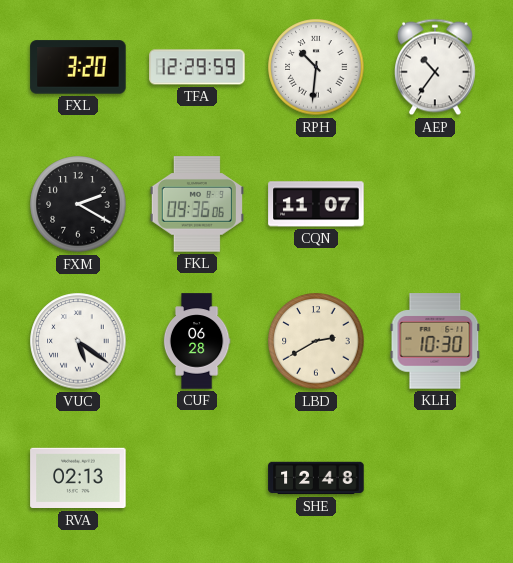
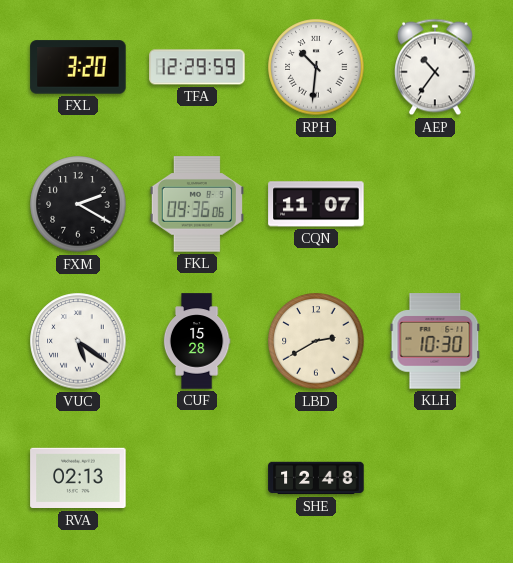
CUF: 06:28 -> 15:28
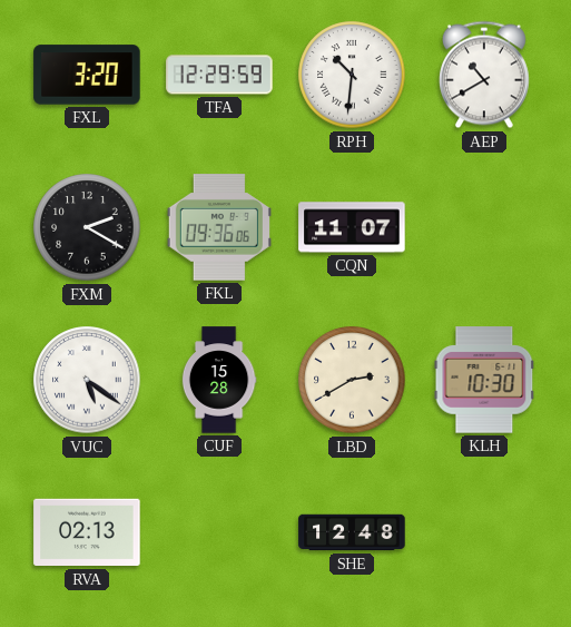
AEP: 10:36 -> 10:40
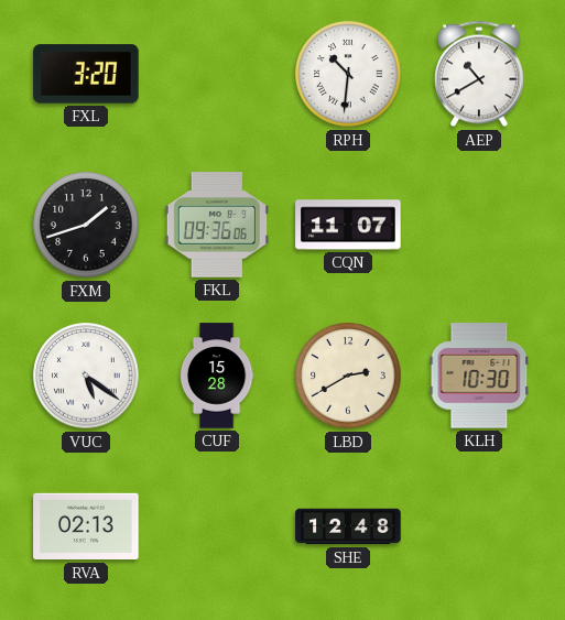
TFA: 12:29 -> none
FXM: 2:20 -> 1:42
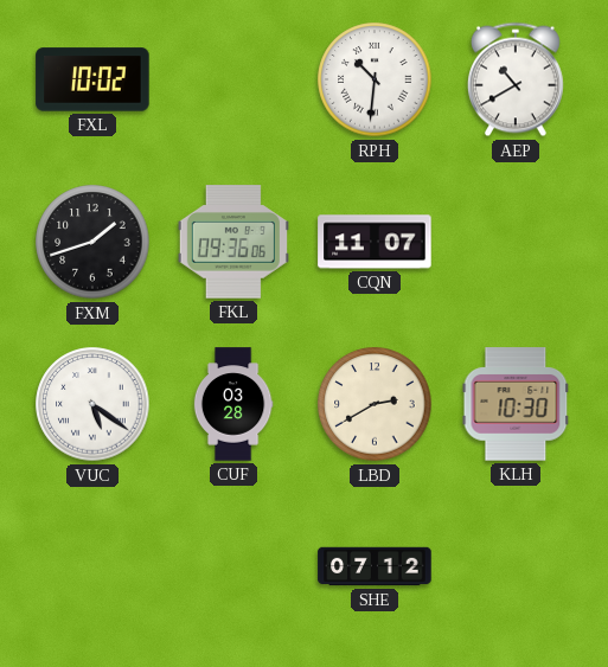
FXL: 3:20 -> 10:02
CUF: 15:28 -> 03:28
RVA: 02:13 -> none
SHE: 12:48 -> 07:12
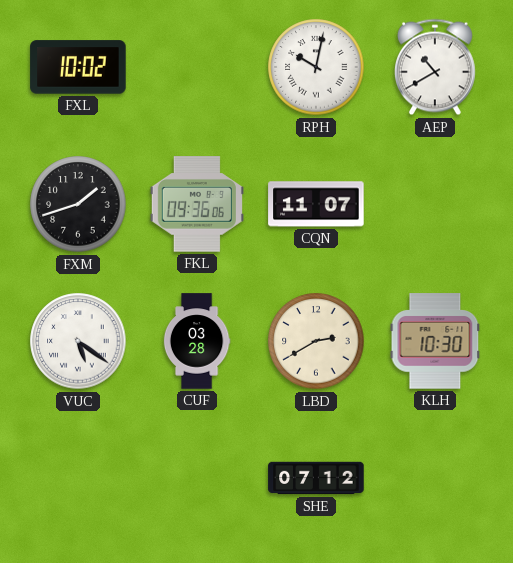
RPH: 10:31 -> 10:02
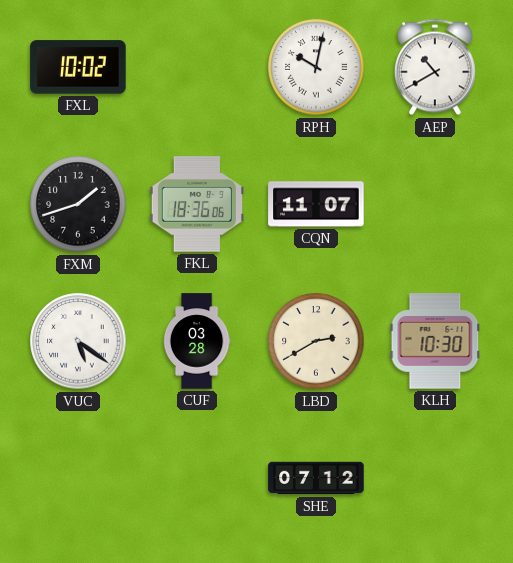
FKL: 09:36 -> 18:36
